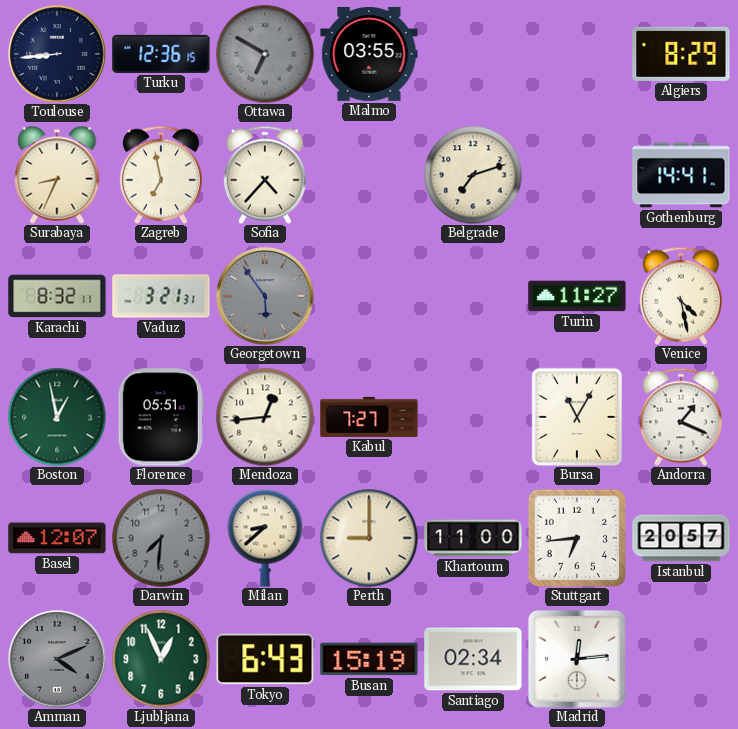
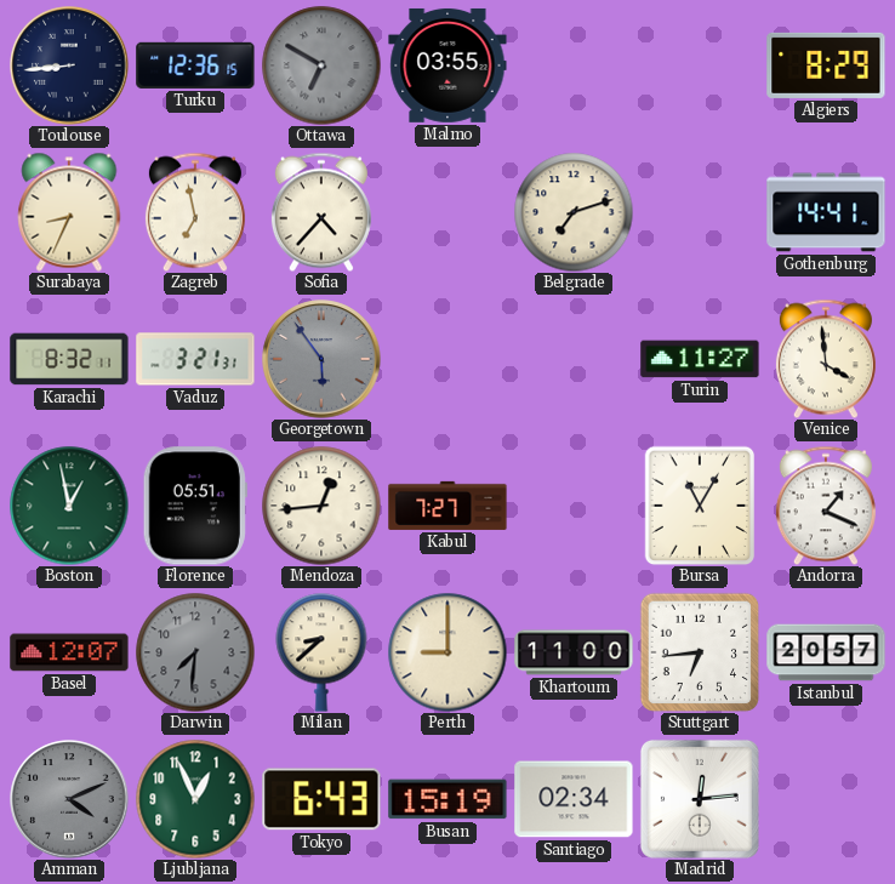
Venice: 4:28 -> 3:59
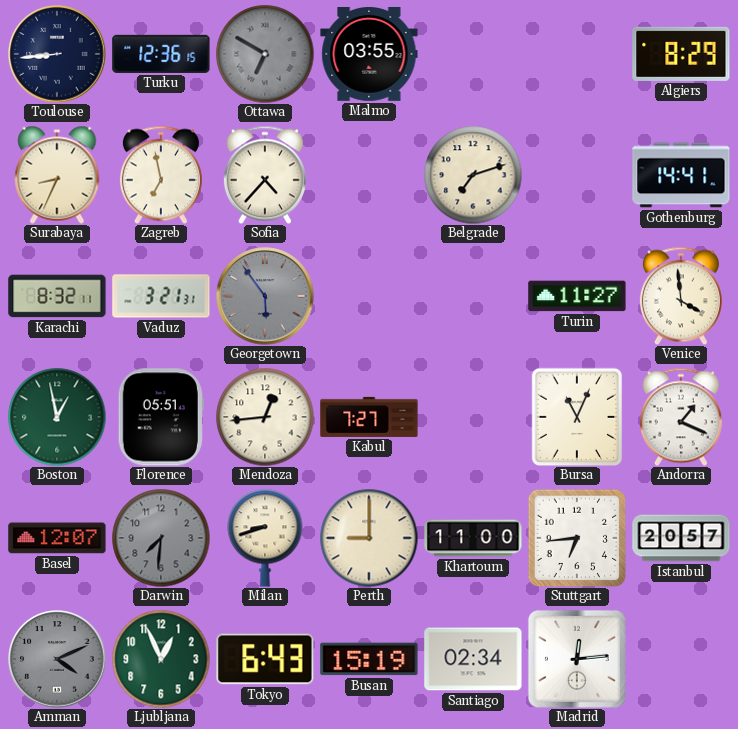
Bursa: 11:05 -> 11:04
Milan: 8:38 -> 8:42
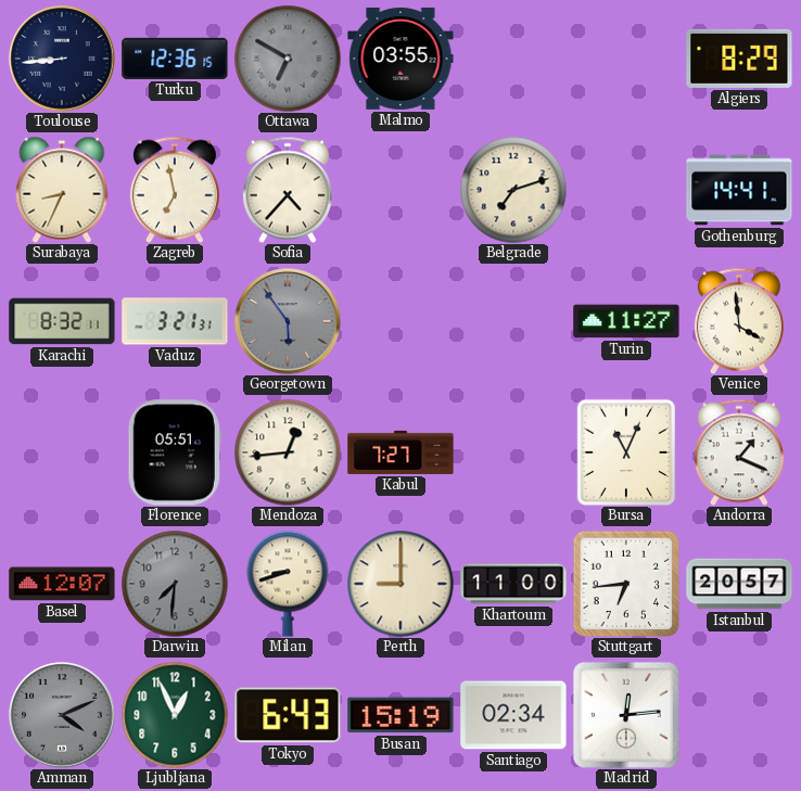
Boston: 12:58 -> none
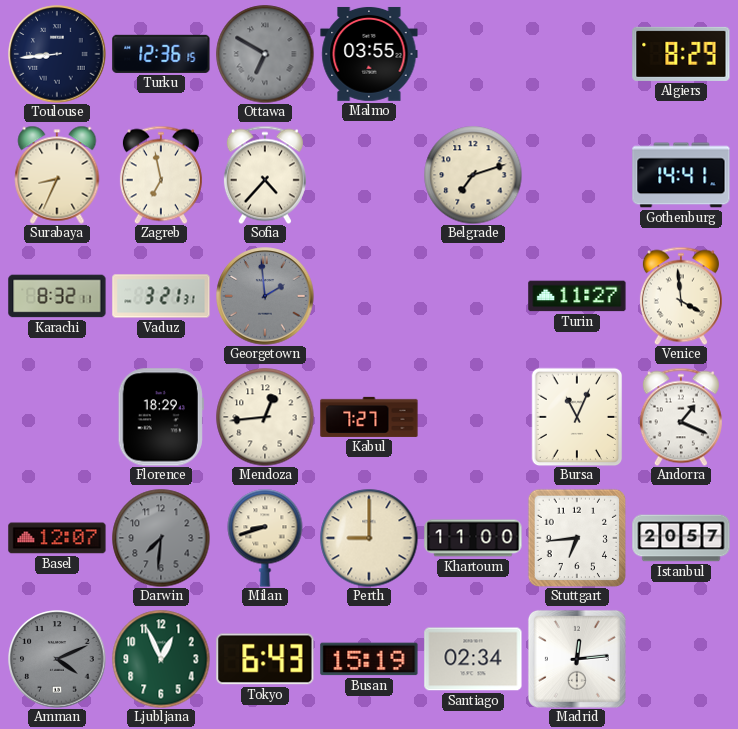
Georgetown: 5:54 -> 1:59
Florence: 05:51 -> 18:29
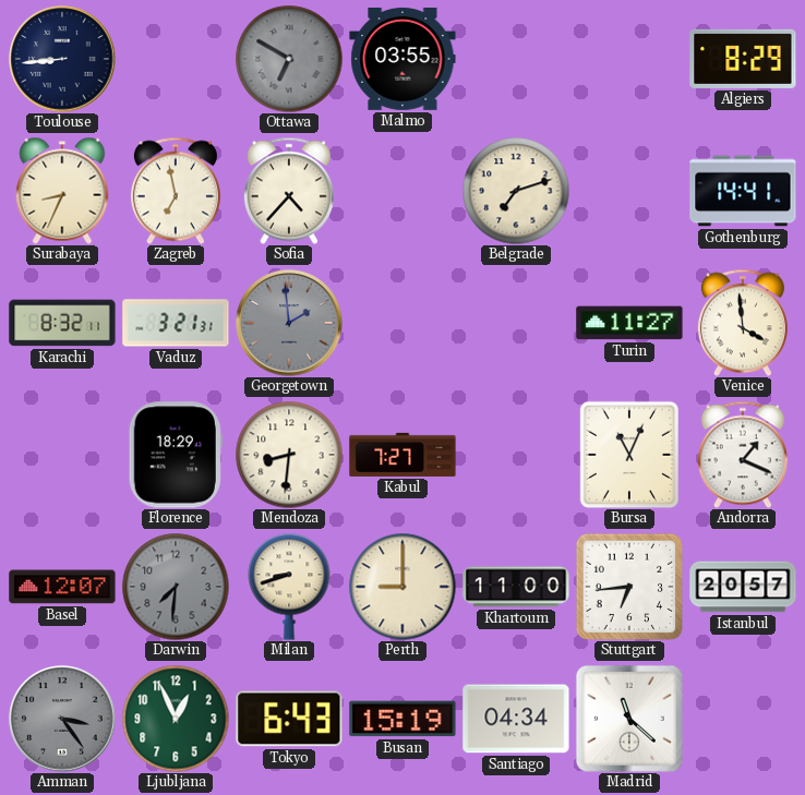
Turku: 12:36 -> none
Mendoza: 12:44 -> 8:31
Amman: 4:11 -> 3:24
Santiago: 02:34 -> 04:34
Madrid: 12:14 -> 11:22
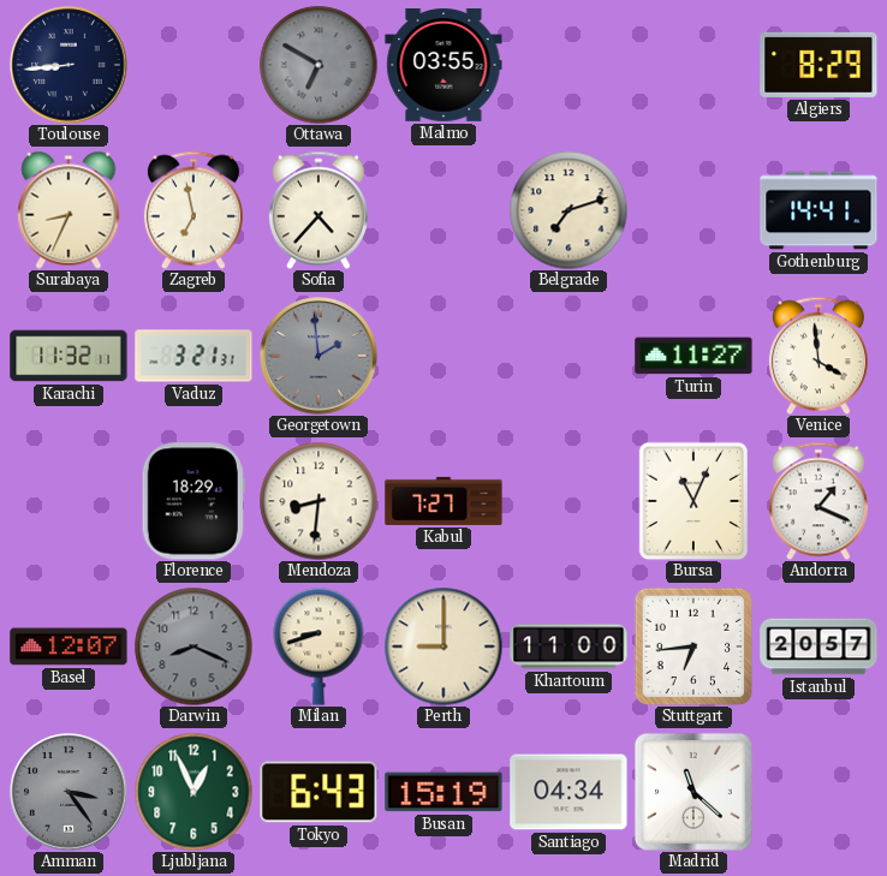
Karachi: 8:32 -> 11:32
Darwin: 7:31 -> 8:19
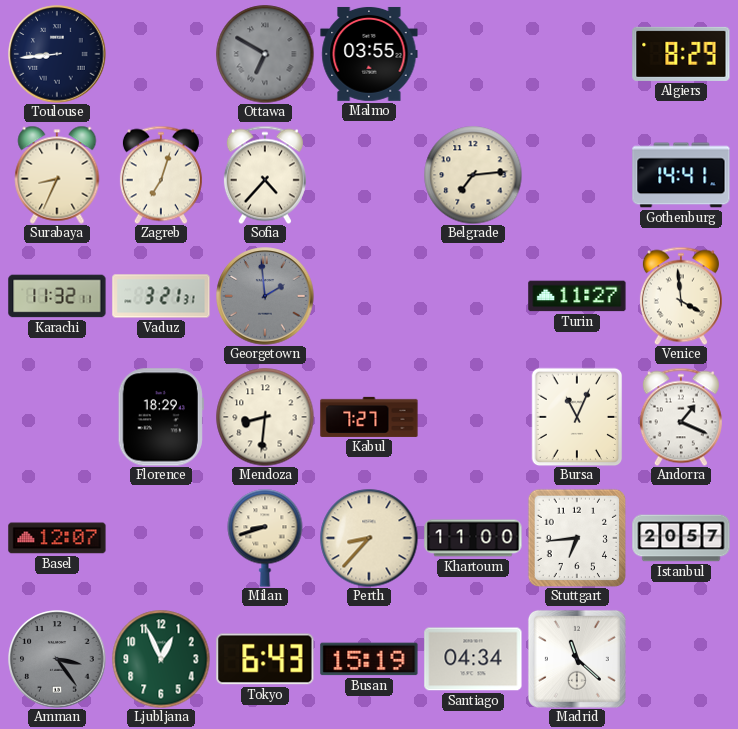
Zagreb: 6:58 -> 7:03
Belgrade: 7:12 -> 7:14
Darwin: 8:19 -> none
Perth: 9:00 -> 8:37
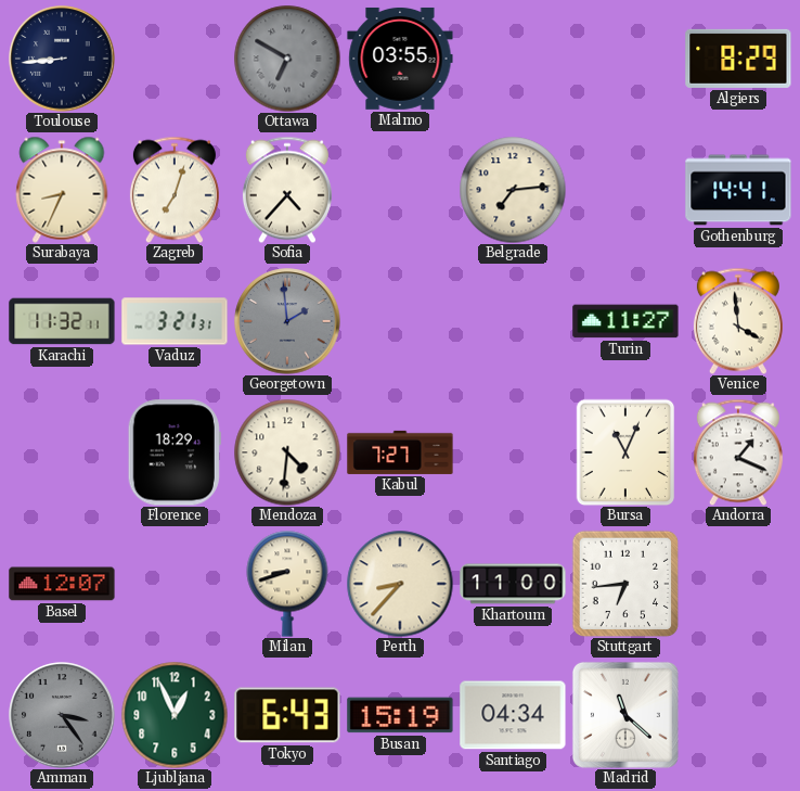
Mendoza: 8:31 -> 4:31
Istanbul: 20:57 -> none
